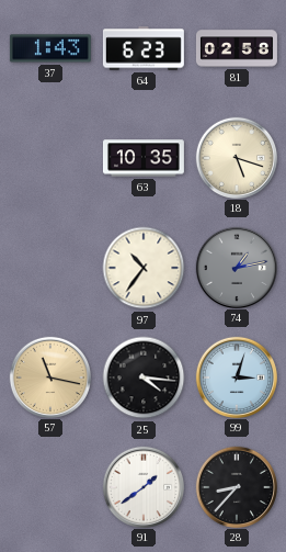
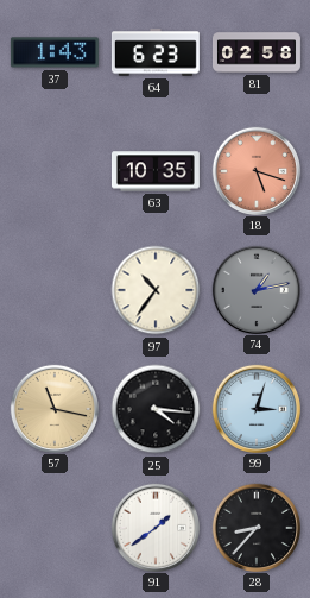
18 dial: cream -> salmon
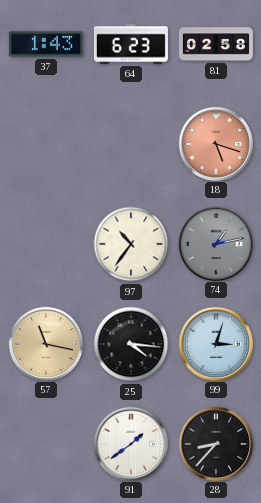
63: 10:35 -> none
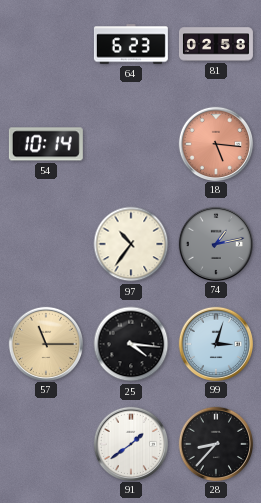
37: 1:43 -> none
54: none -> 10:14
18: 5:18 -> 5:16
57: 11:17 -> 11:15
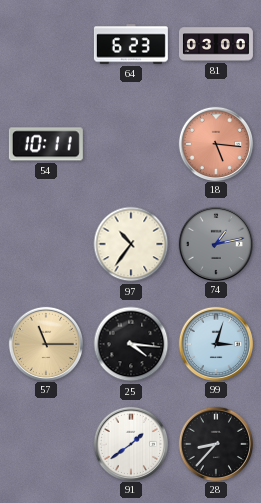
81: 02:58 -> 03:00
54: 10:14 -> 10:11
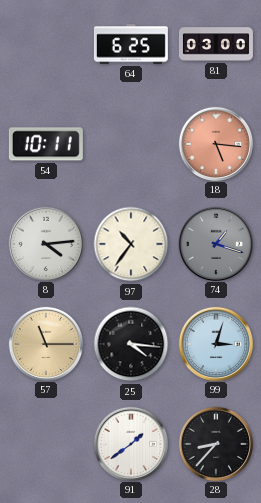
64: 6:23 -> 6:25
8: none -> 4:14
74: 1:13 -> 1:18
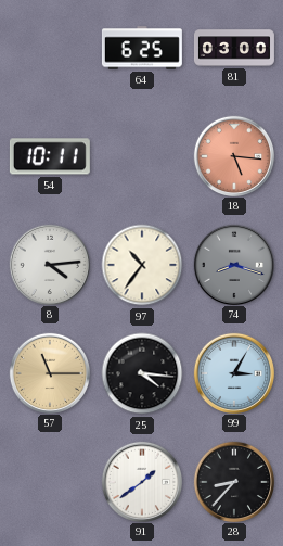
74: 1:18 -> 8:18
99: 3:03 -> 3:05
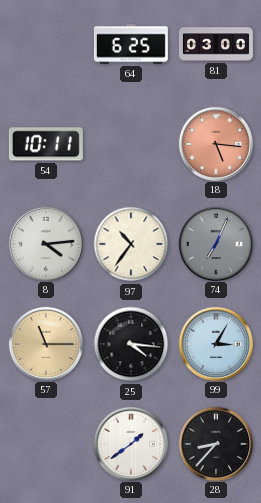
74: 8:18 -> 7:04
